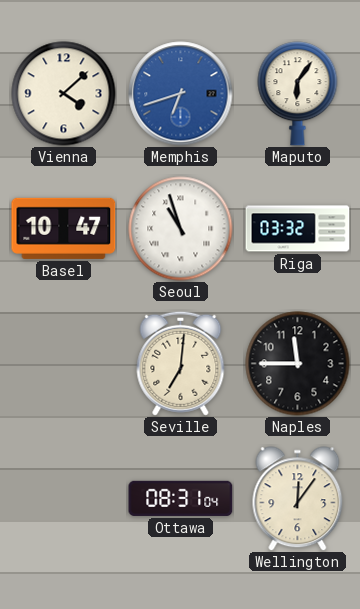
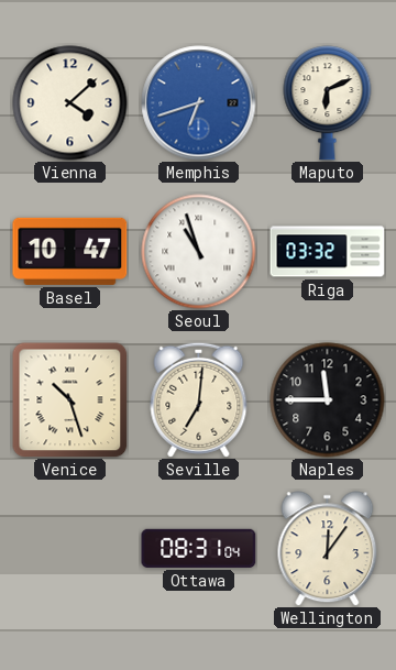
Maputo: 6:06 -> 6:11
Venice: none -> 10:27
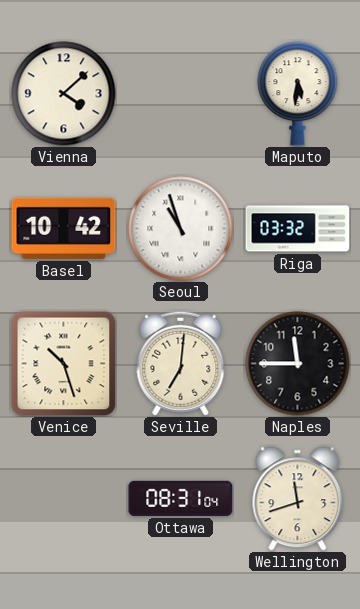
Memphis: 6:42 -> none
Maputo: 6:11 -> 5:31
Basel: 10:47 -> 10:42
Wellington: 12:06 -> 11:42
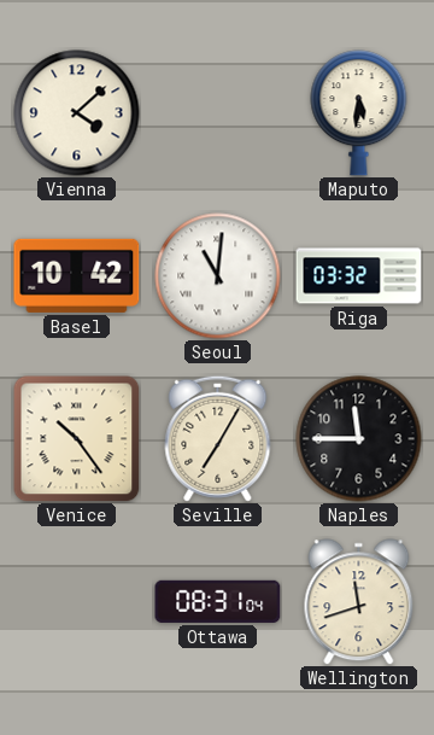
Seoul: 10:57 -> 11:01
Venice: 10:27 -> 10:24
Seville: 7:01 -> 7:05
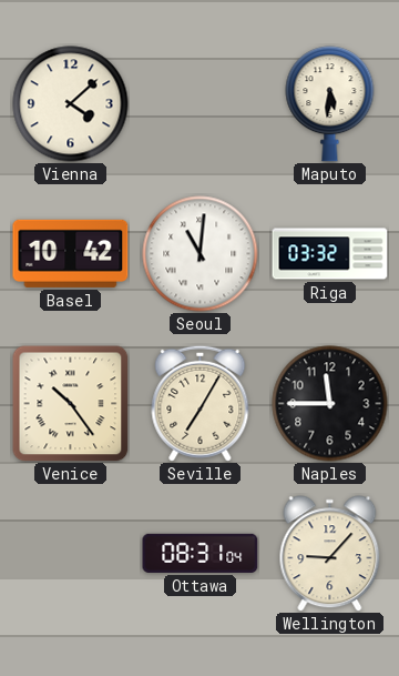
Wellington: 11:42 -> 9:07
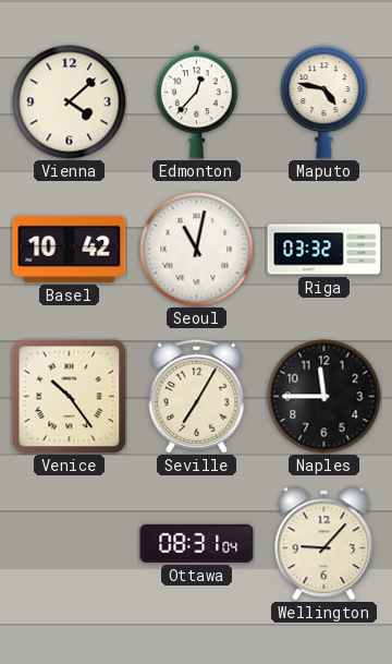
Edmonton: none -> 12:37
Maputo: 5:31 -> 4:47
Seoul: 11:01 -> 11:02
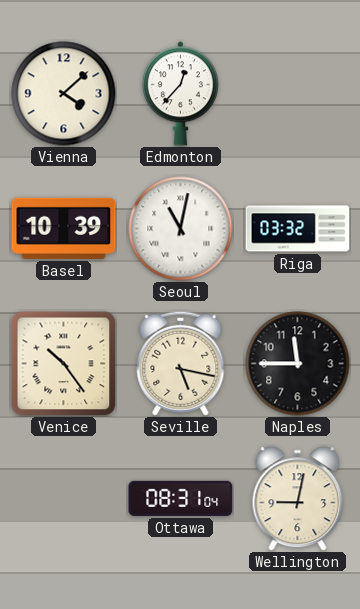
Maputo: 4:47 -> none
Basel: 10:42 -> 10:39
Seville: 7:05 -> 5:17
Wellington: 9:07 -> 9:02
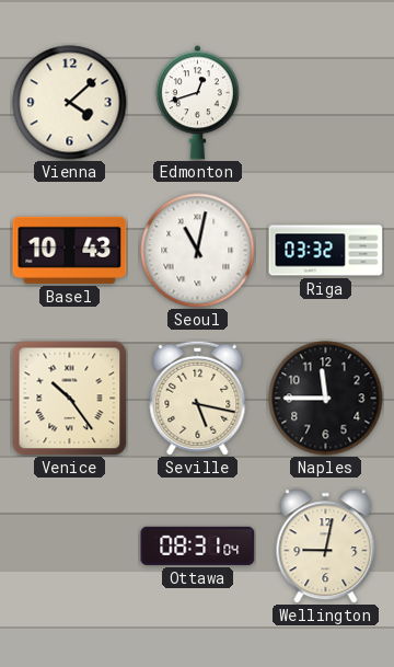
Edmonton: 12:37 -> 12:42
Basel: 10:39 -> 10:43
